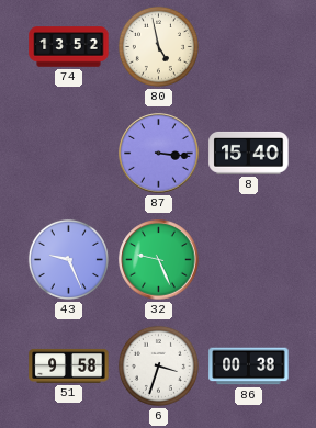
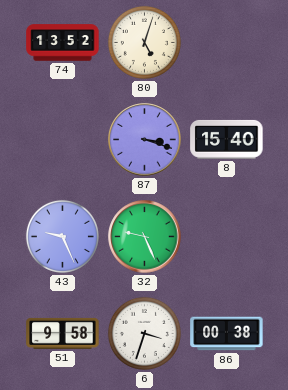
80: 4:58 -> 5:03
87: 3:16 -> 3:18
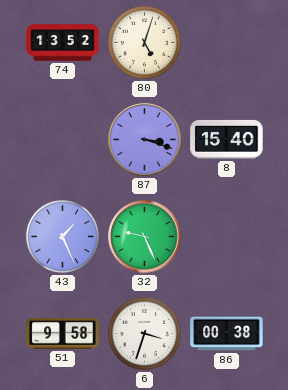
43: 9:26 -> 1:26
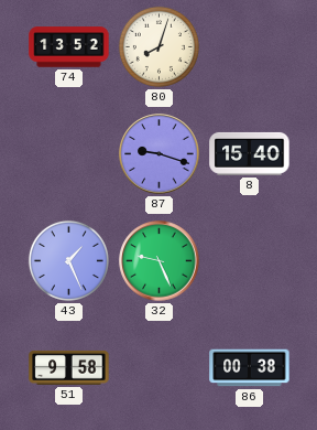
80: 5:03 -> 8:03
87: 3:18 -> 9:18
6: 3:33 -> none
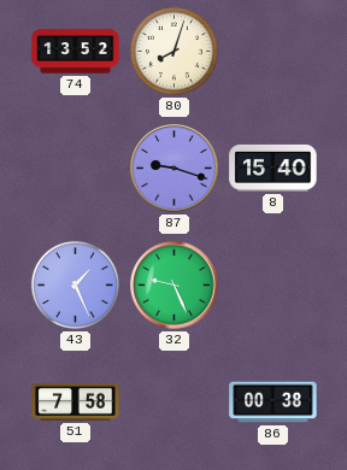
51: 9:58 -> 7:58
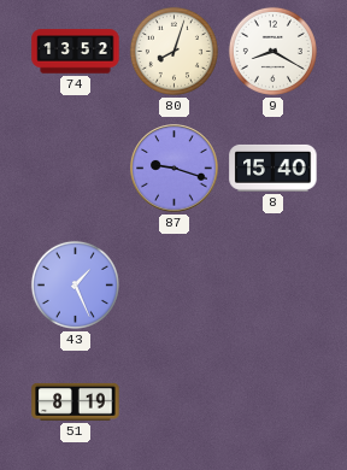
9: none -> 8:20
32: 9:26 -> none
51: 7:58 -> 8:19
86: 00:38 -> none
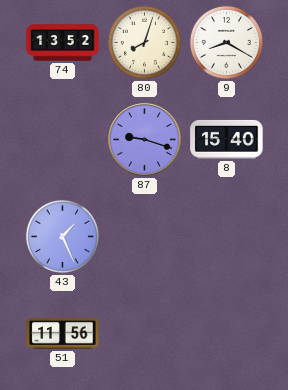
51: 8:19 -> 11:56
